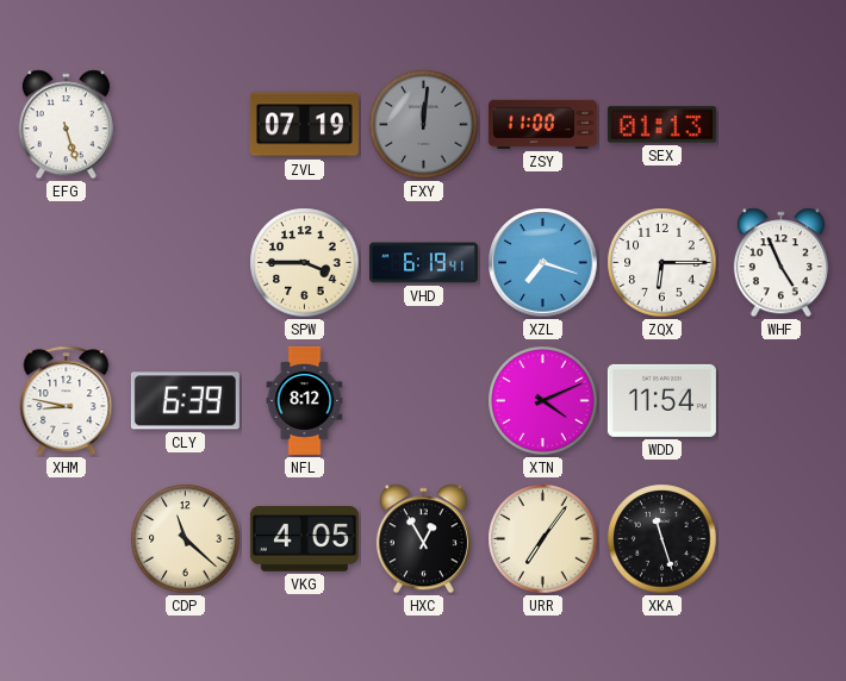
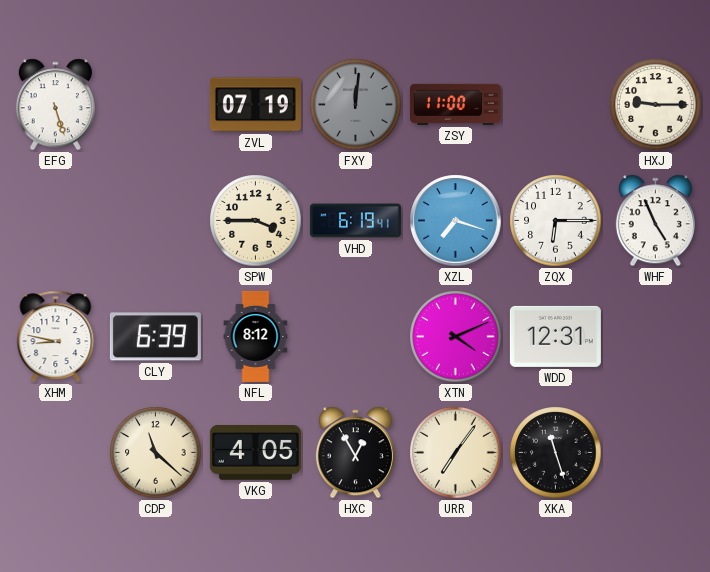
SEX: 01:13 -> none
HXJ: none -> 9:15
WDD: 11:54 -> 12:31
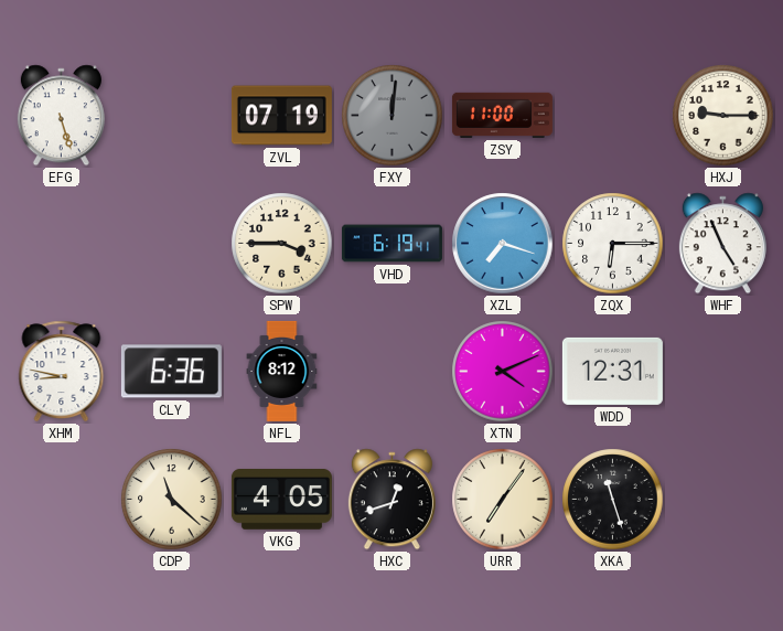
CLY: 6:39 -> 6:36
HXC: 12:55 -> 12:42
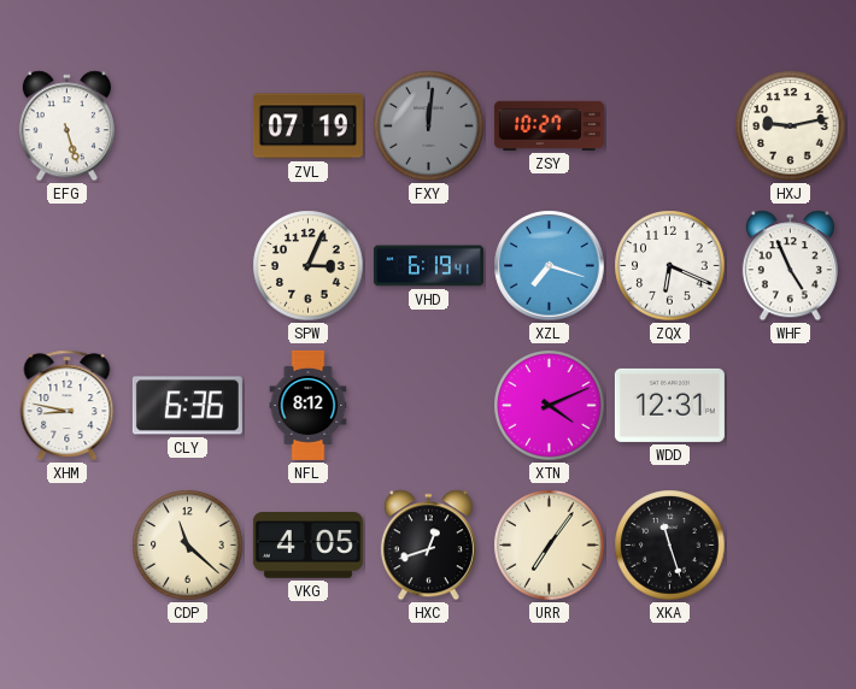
ZSY: 11:00 -> 10:27
HXJ: 9:15 -> 9:13
SPW: 3:45 -> 3:04
ZQX: 6:15 -> 6:19
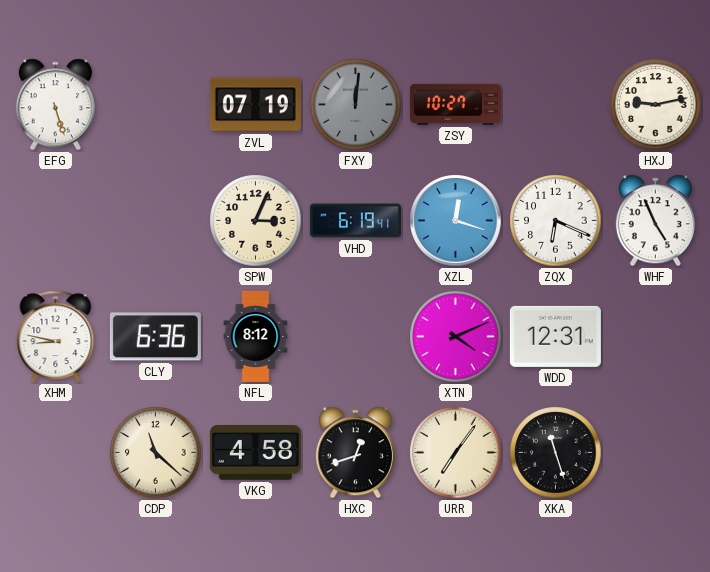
XZL: 7:18 -> 12:18
VKG: 4:05 -> 4:58
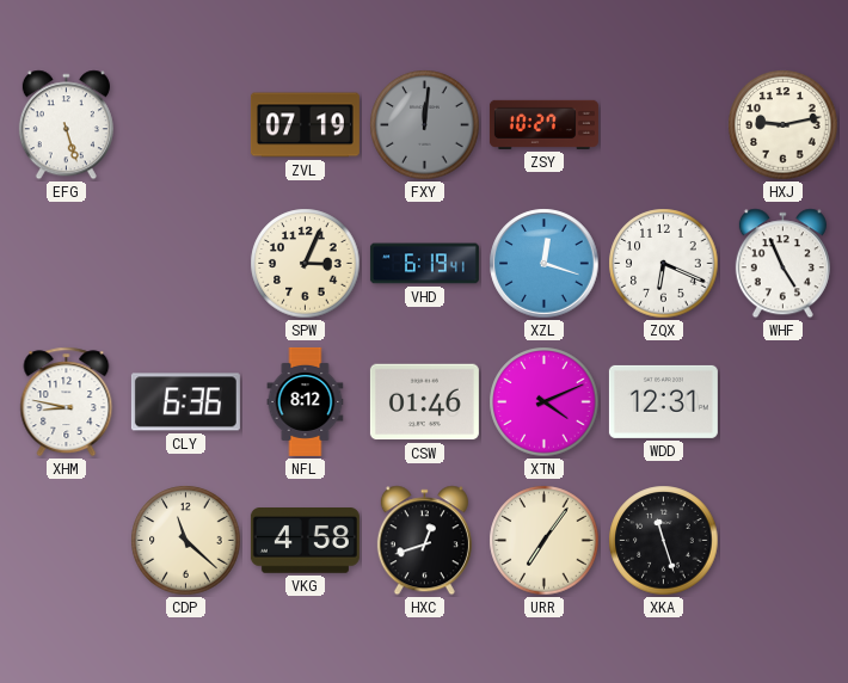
CSW: none -> 01:46
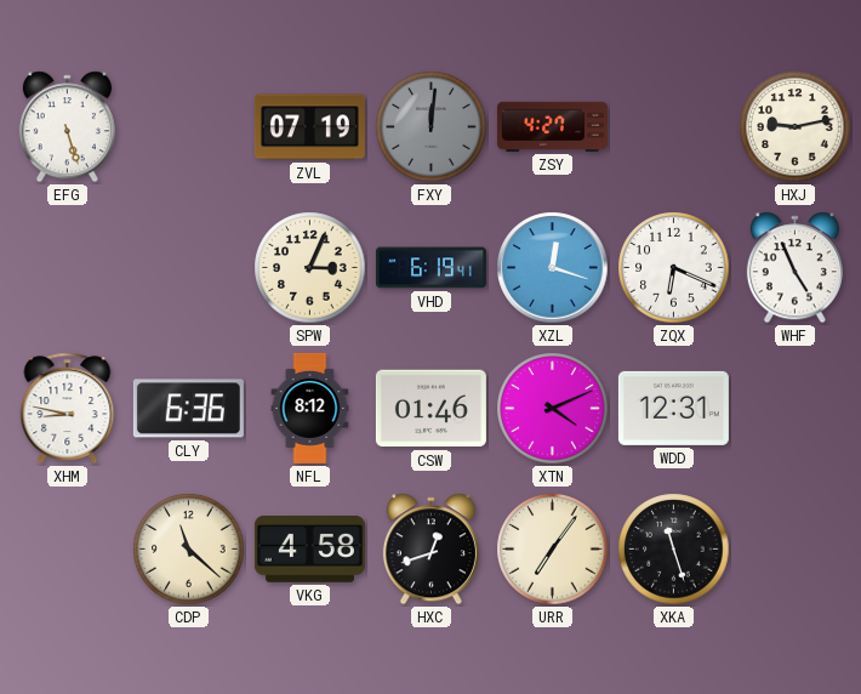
ZSY: 10:27 -> 4:27
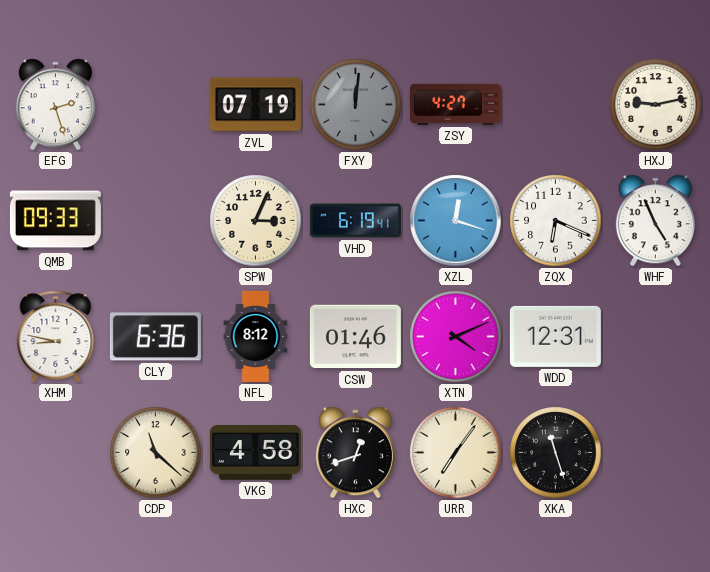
EFG: 5:27 -> 2:27
QMB: none -> 09:33
